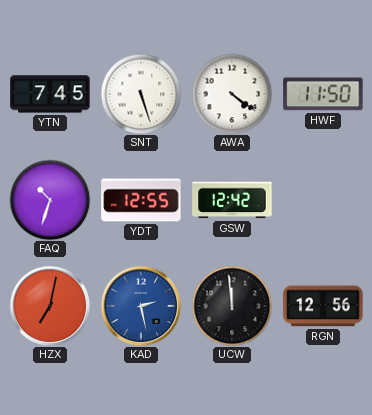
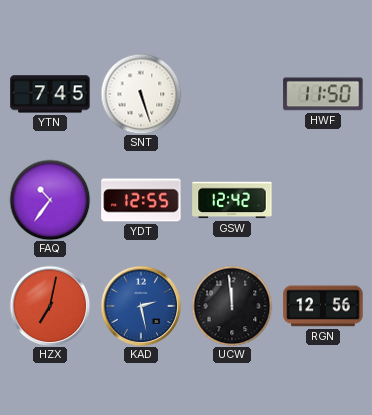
AWA: 4:21 -> none
FAQ: 10:33 -> 10:36
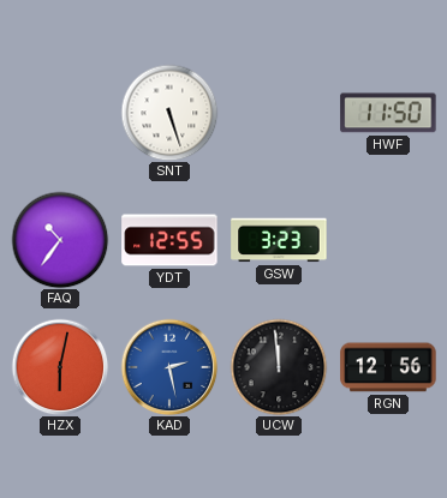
YTN: 7:45 -> none
GSW: 12:42 -> 3:23
HZX: 7:02 -> 6:02
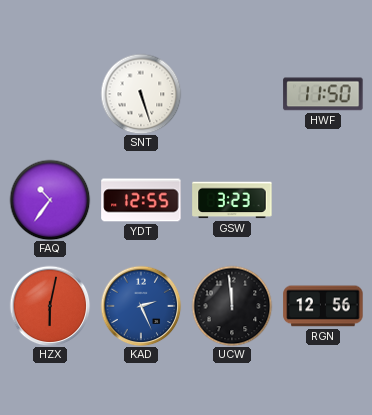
KAD: 2:28 -> 2:26
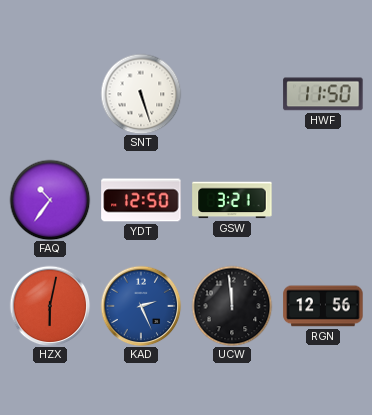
YDT: 12:55 -> 12:50
GSW: 3:23 -> 3:21
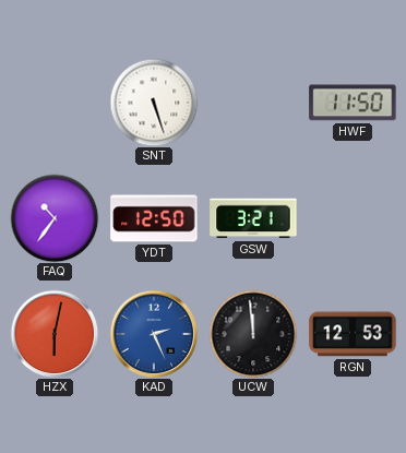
RGN: 12:56 -> 12:53
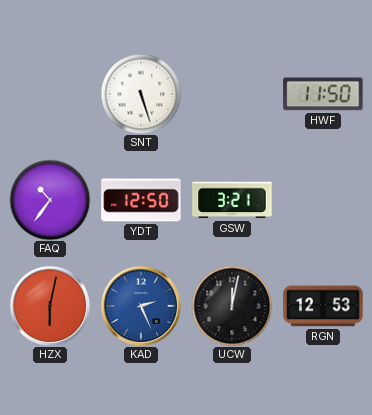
UCW: 11:59 -> 12:02
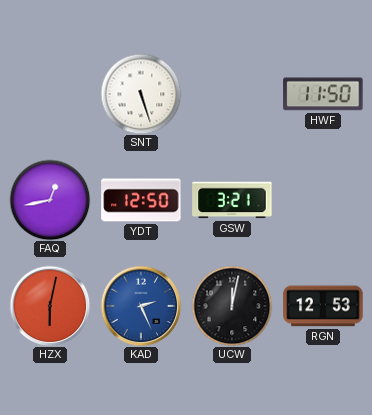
FAQ: 10:36 -> 12:43
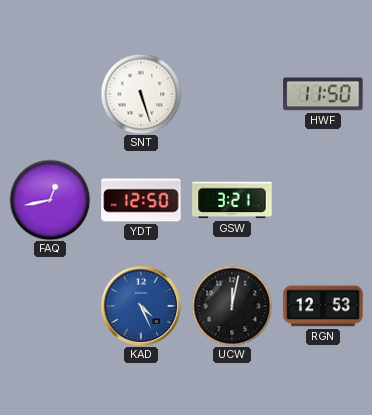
HZX: 6:02 -> none
KAD: 2:26 -> 4:26
